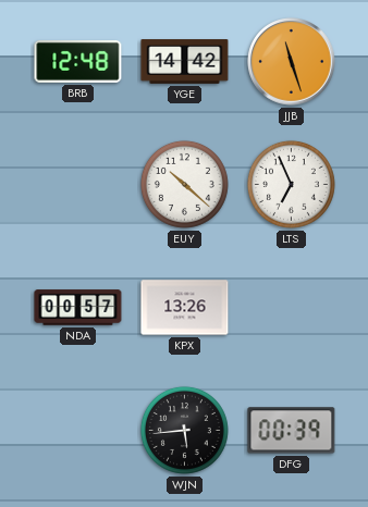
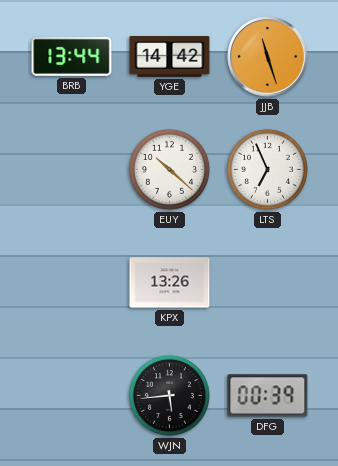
BRB: 12:48 -> 13:44
NDA: 00:57 -> none
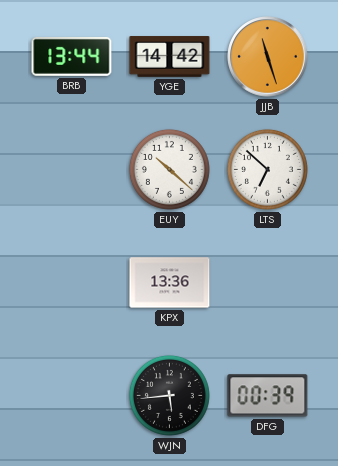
LTS: 6:56 -> 6:52
KPX: 13:26 -> 13:36
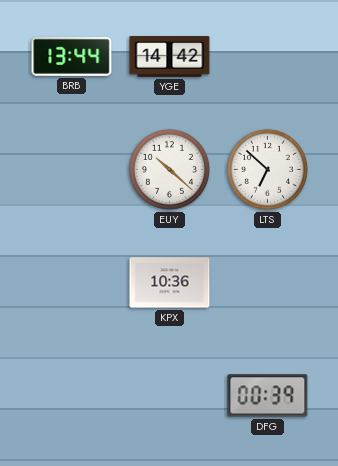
JJB: 11:27 -> none
KPX: 13:36 -> 10:36
WJN: 5:44 -> none
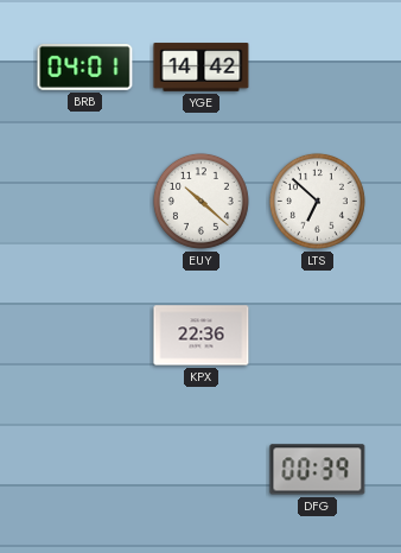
BRB: 13:44 -> 04:01
KPX: 10:36 -> 22:36
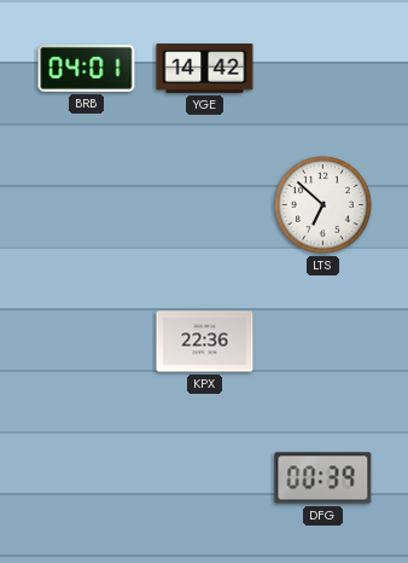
EUY: 10:22 -> none
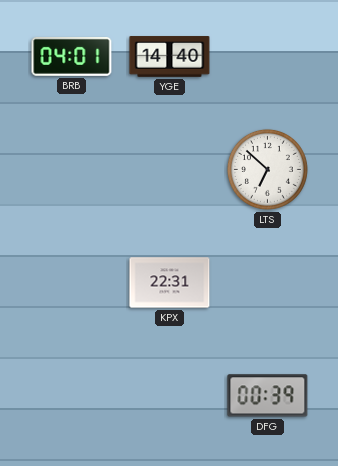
YGE: 14:42 -> 14:40
KPX: 22:36 -> 22:31
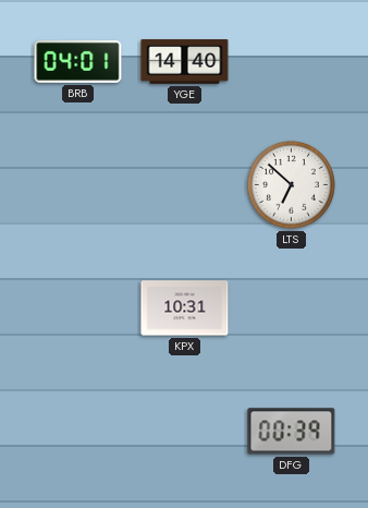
KPX: 22:31 -> 10:31
